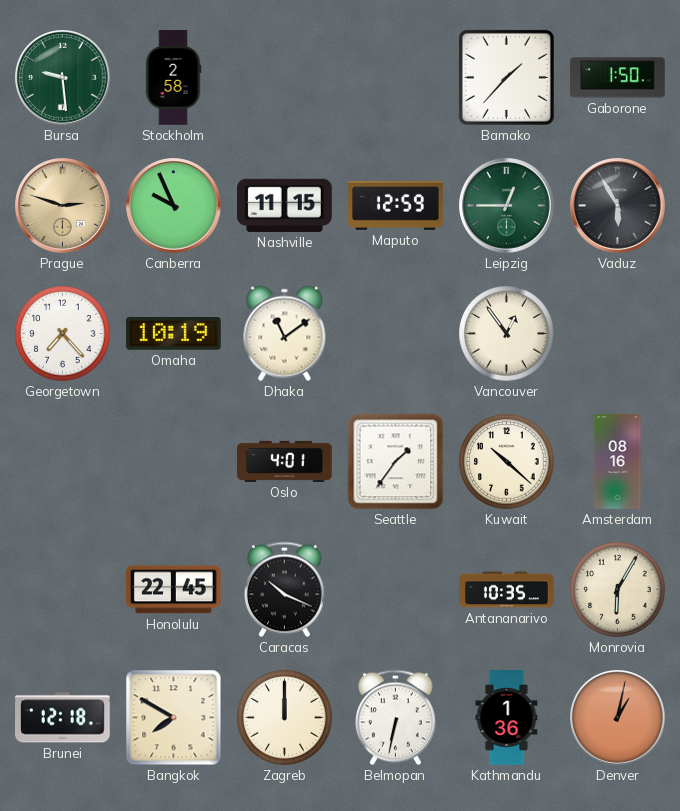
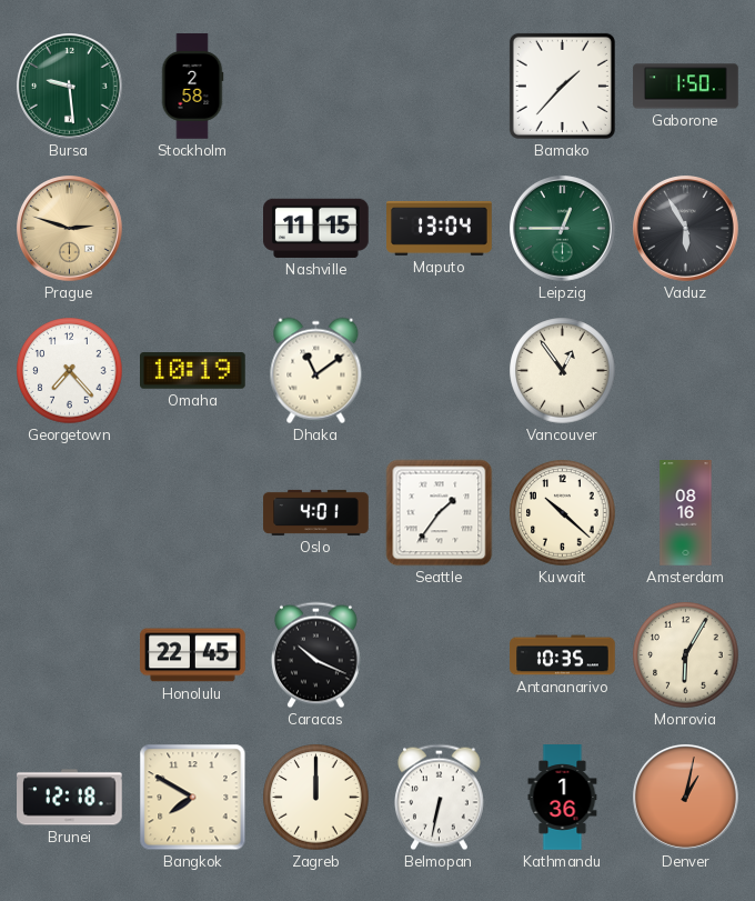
Canberra: 9:56 -> none
Maputo: 12:59 -> 13:04
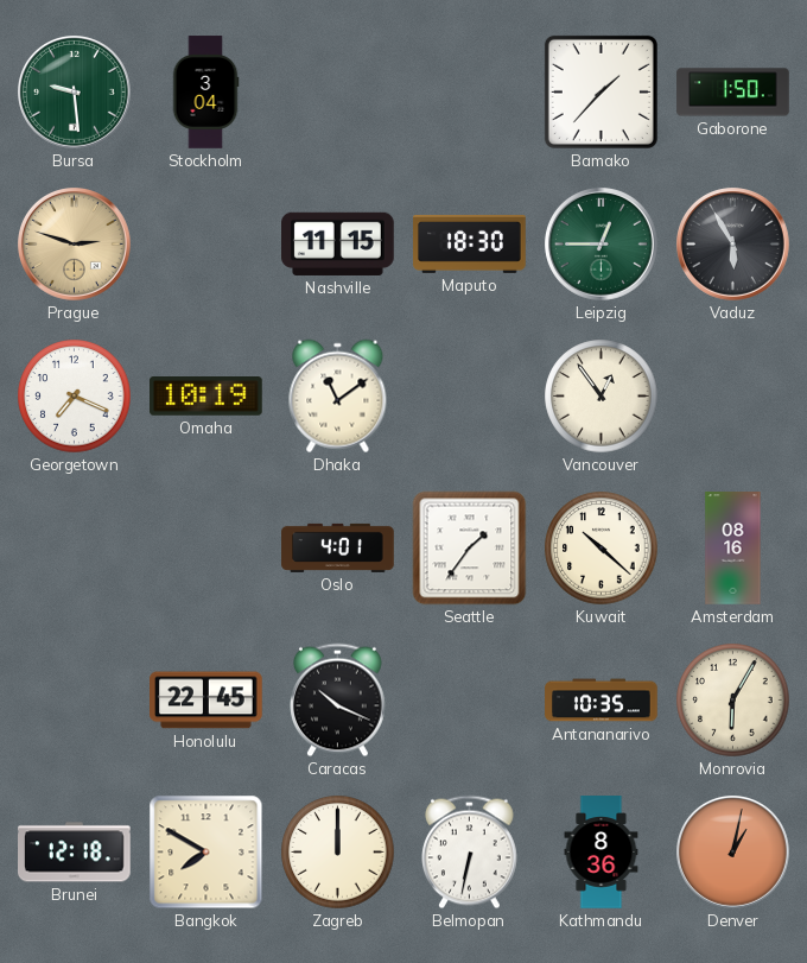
Stockholm: 2:58 -> 3:04
Maputo: 13:04 -> 18:30
Georgetown: 7:23 -> 7:19
Kathmandu: 1:36 -> 8:36
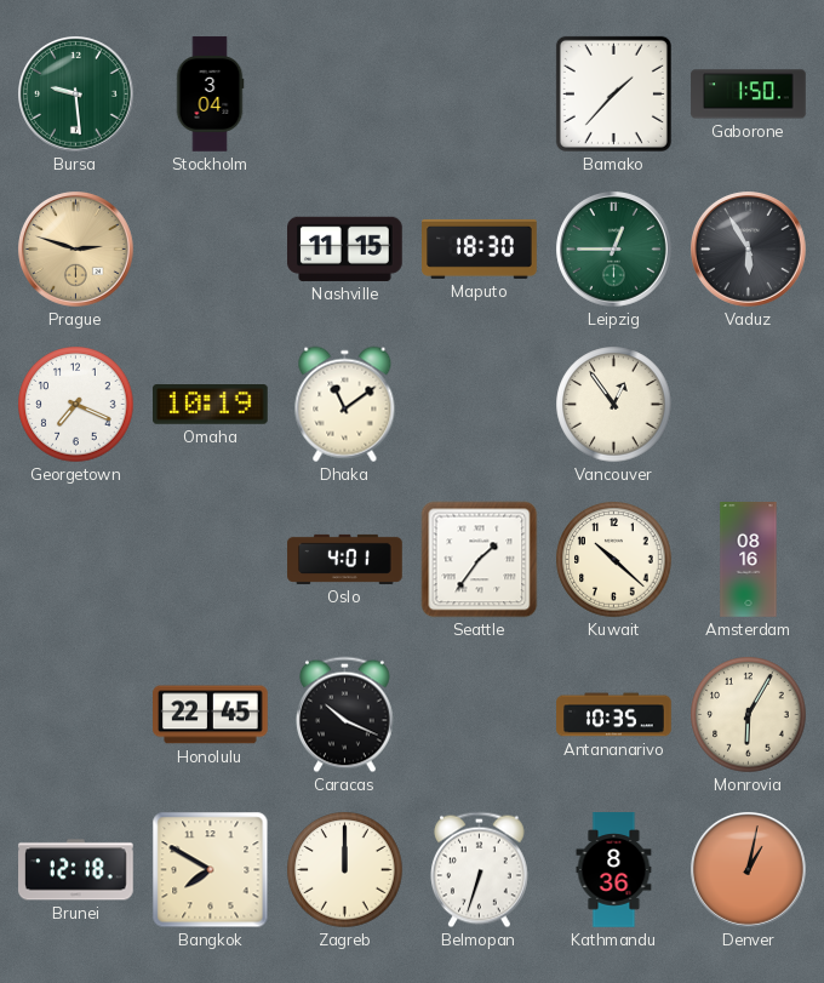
Belmopan: 6:32 -> 6:33
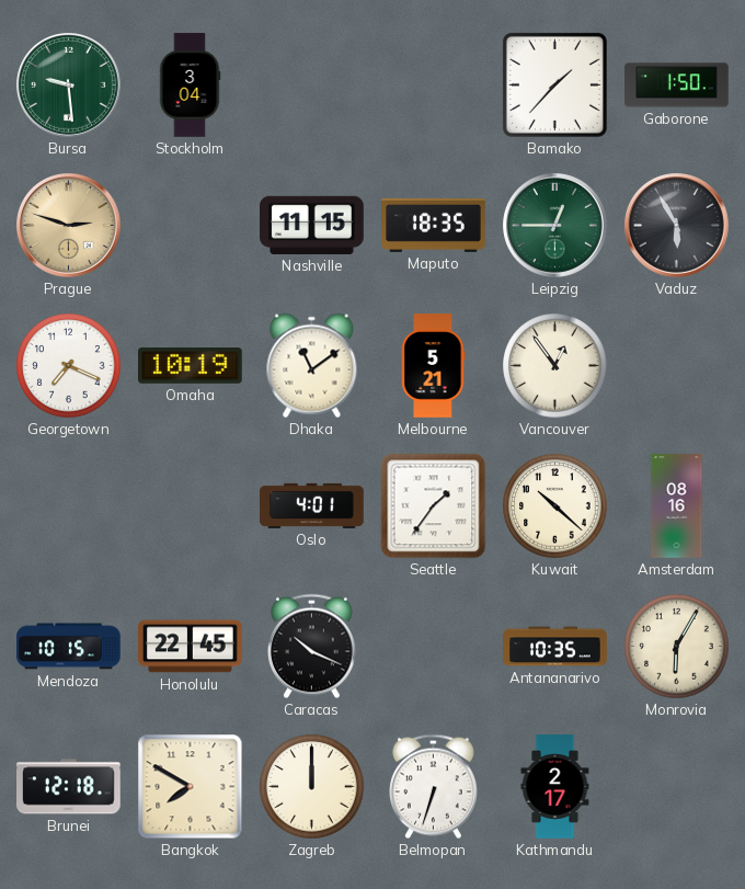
Maputo: 18:30 -> 18:35
Melbourne: none -> 5:21
Mendoza: none -> 10:15
Kathmandu: 8:36 -> 2:17
Denver: 1:02 -> none
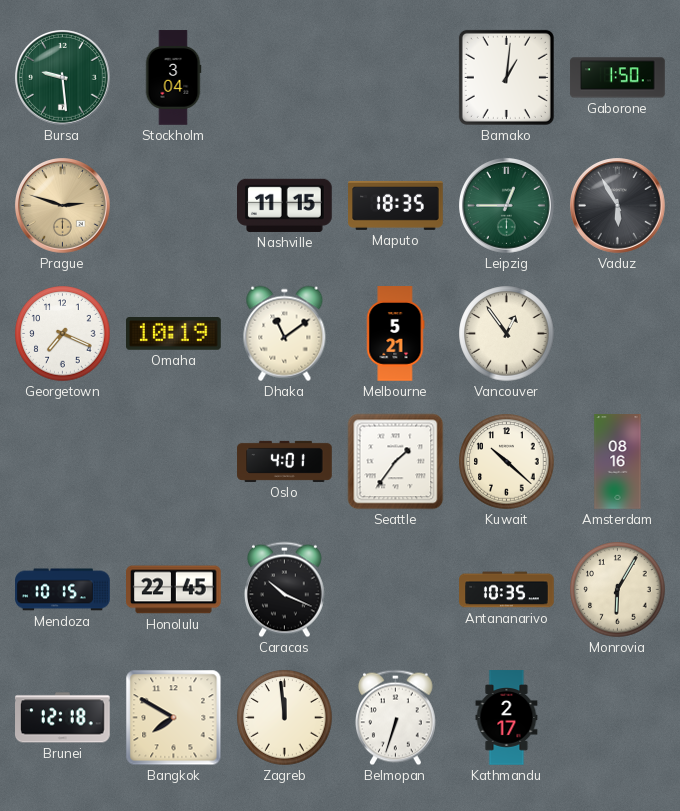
Bamako: 1:37 -> 1:01
Zagreb: 12:00 -> 11:59
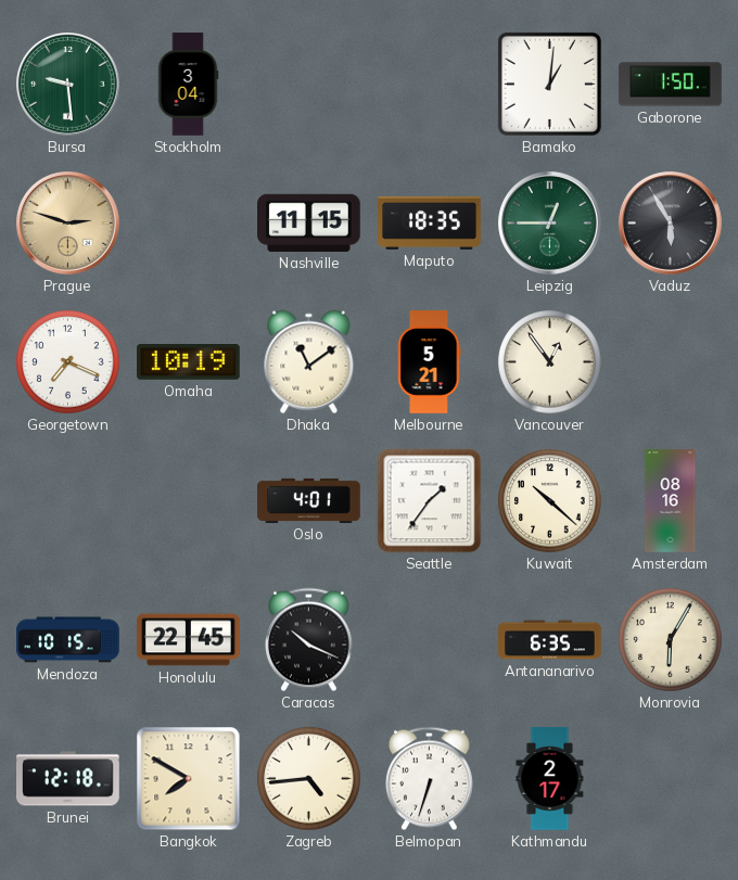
Antananarivo: 10:35 -> 6:35
Zagreb: 11:59 -> 4:44
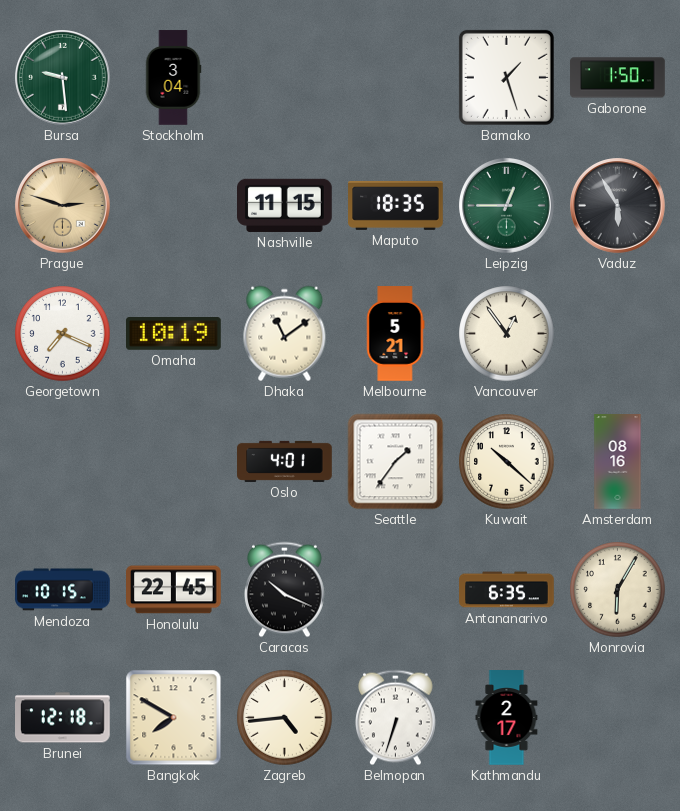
Bamako: 1:01 -> 1:27
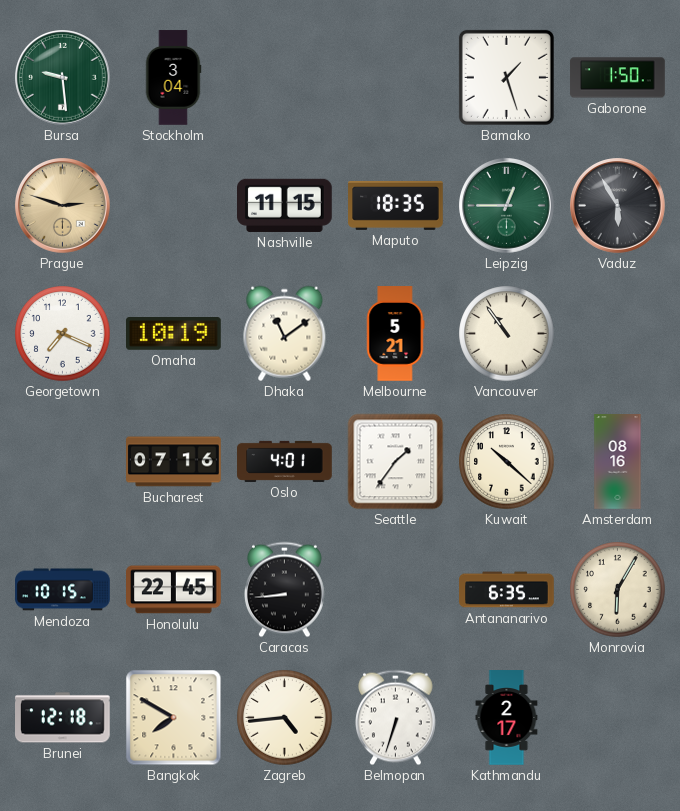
Vancouver: 12:54 -> 10:54
Bucharest: none -> 07:16
Caracas: 10:19 -> 8:44
